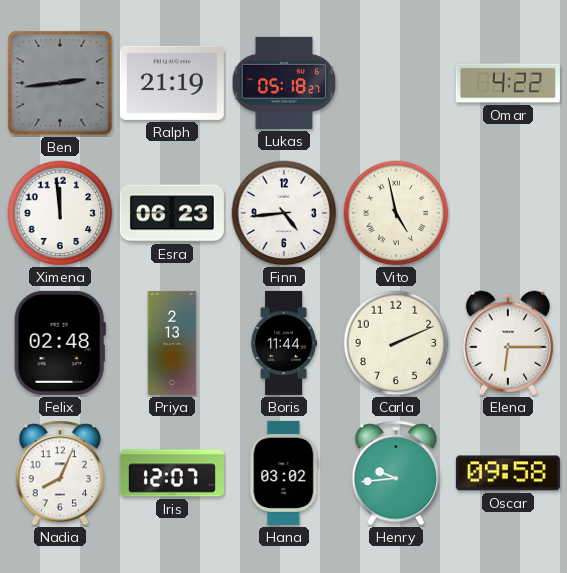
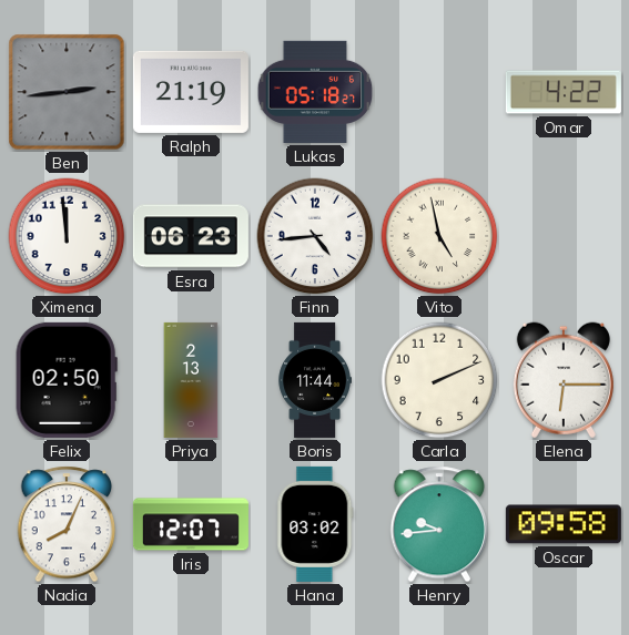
Felix: 02:48 -> 02:50
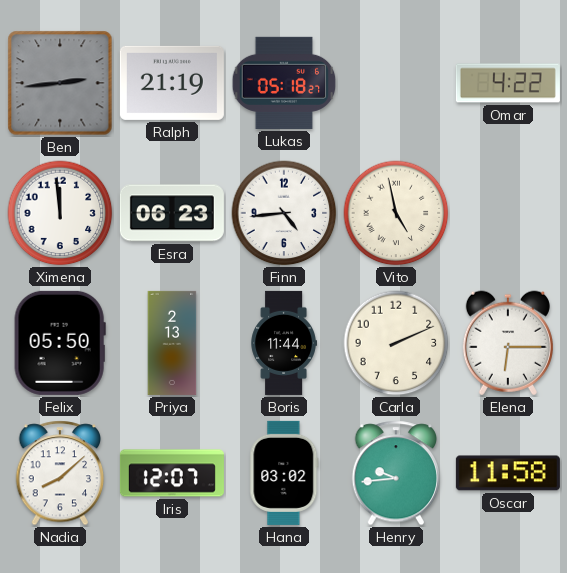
Felix: 02:50 -> 05:50
Nadia: 8:04 -> 8:08
Oscar: 09:58 -> 11:58
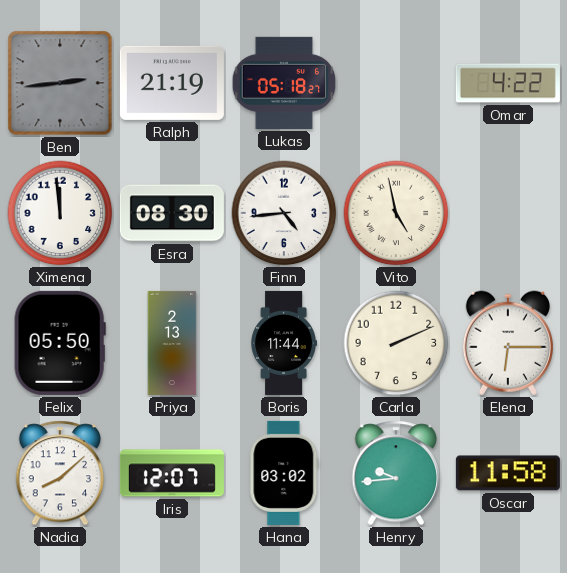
Esra: 06:23 -> 08:30
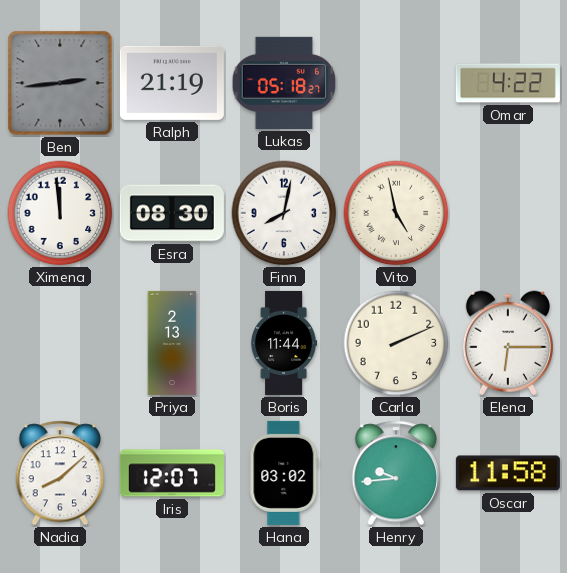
Finn: 4:44 -> 8:02
Felix: 05:50 -> none
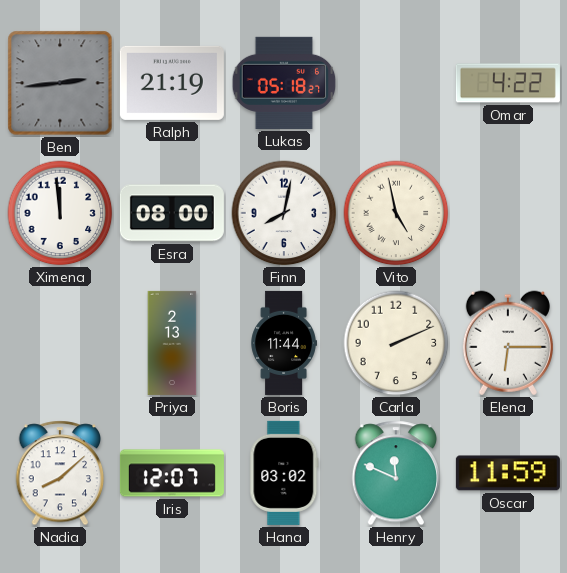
Esra: 08:30 -> 08:00
Henry: 9:44 -> 11:49
Oscar: 11:58 -> 11:59
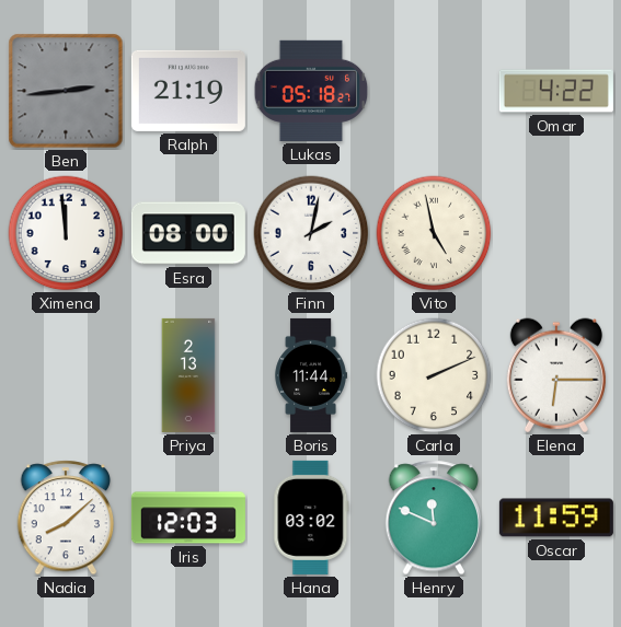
Finn: 8:02 -> 2:02
Iris: 12:07 -> 12:03
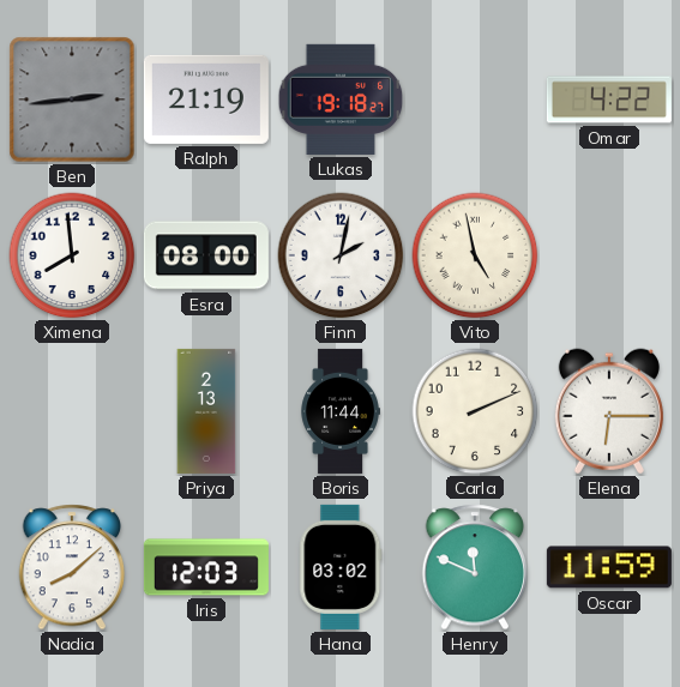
Lukas: 05:18 -> 19:18
Ximena: 11:59 -> 7:59
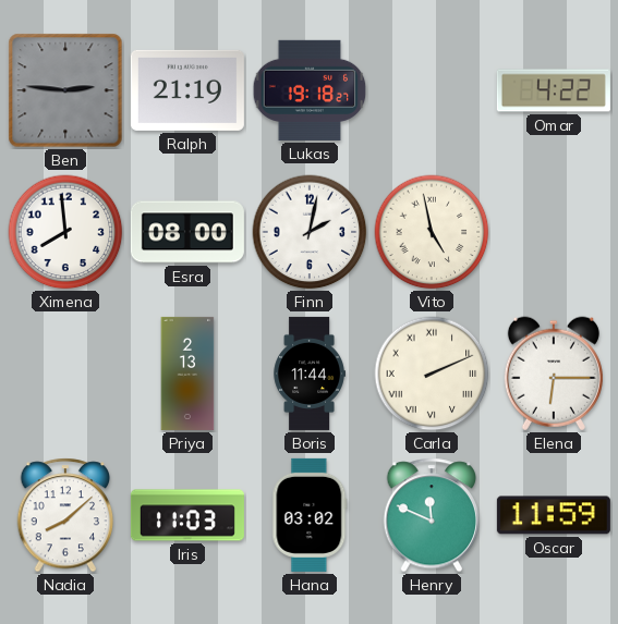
Ben: 2:44 -> 2:46
Carla numerals: Arabic -> Roman
Iris: 12:03 -> 11:03
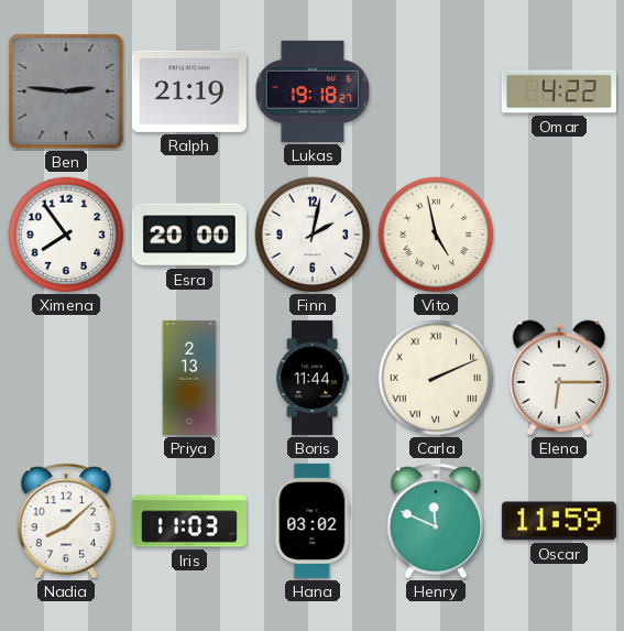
Ximena: 7:59 -> 7:54
Esra: 08:00 -> 20:00
